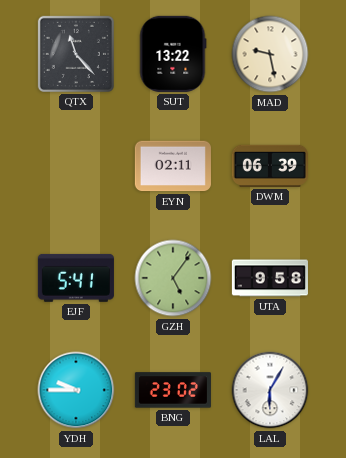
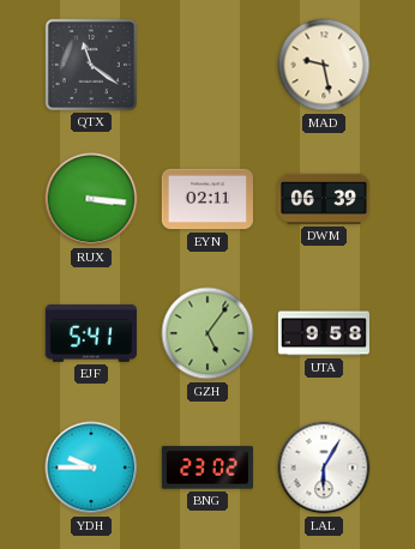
QTX: 11:23 -> 11:21
SUT: 13:22 -> none
RUX: none -> 3:16
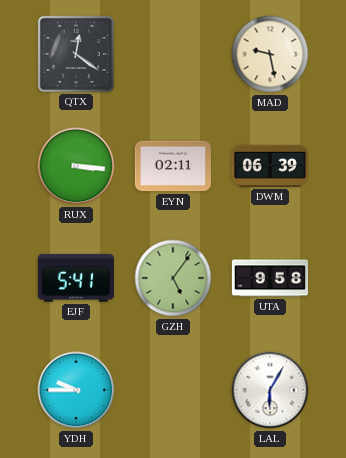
QTX: 11:21 -> 12:21
BNG: 23:02 -> none
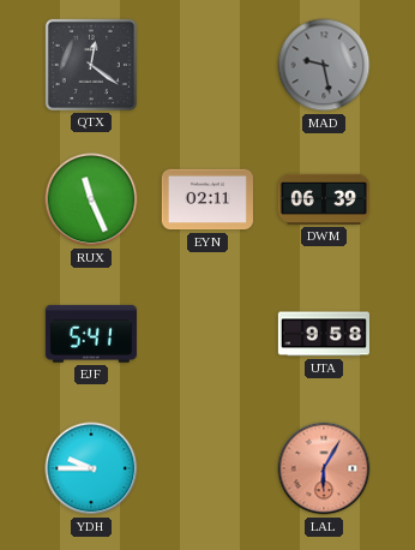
MAD dial: cream -> grey
RUX: 3:16 -> 11:26
GZH: 5:06 -> none
LAL dial: white -> salmon
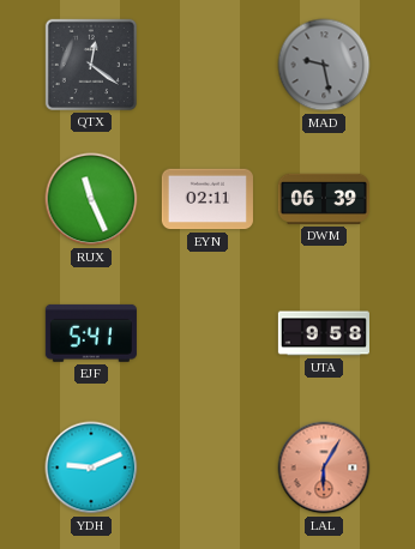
YDH: 9:45 -> 9:11
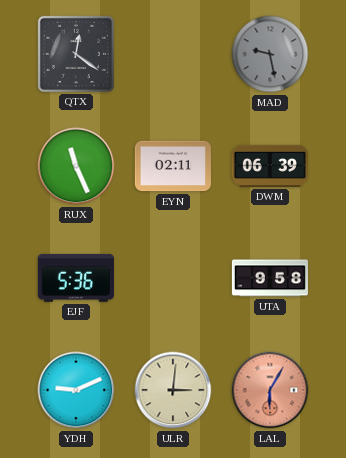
EJF: 5:41 -> 5:36
ULR: none -> 3:01
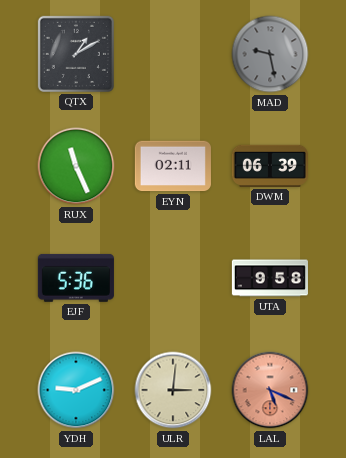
QTX: 12:21 -> 1:10
LAL: 6:05 -> 5:19
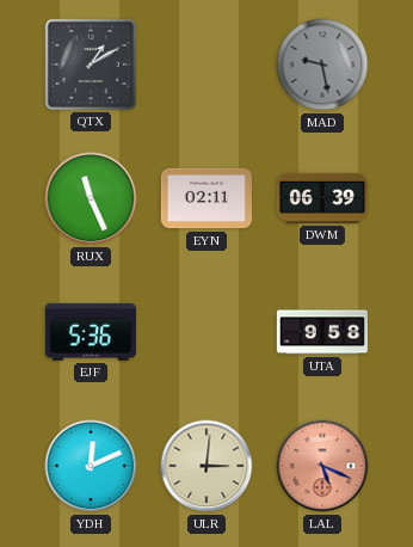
YDH: 9:11 -> 12:11
